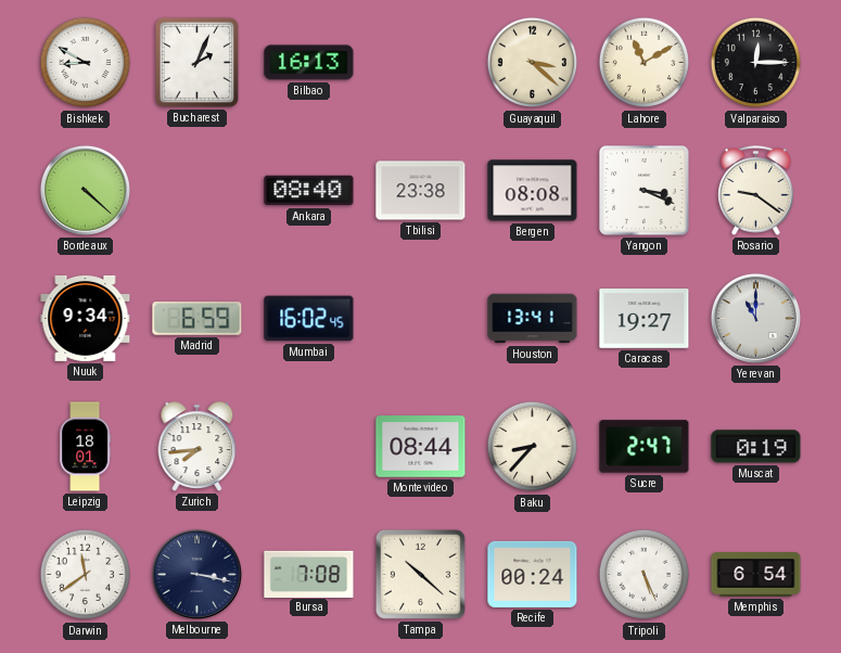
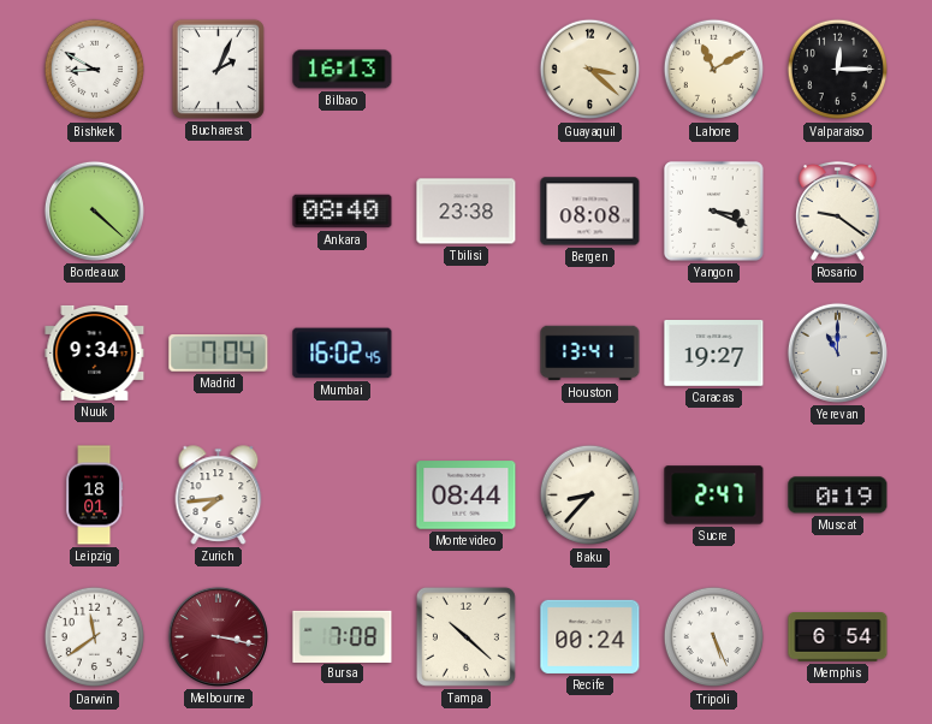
Madrid: 6:59 -> 7:04
Melbourne dial: navy -> burgundy
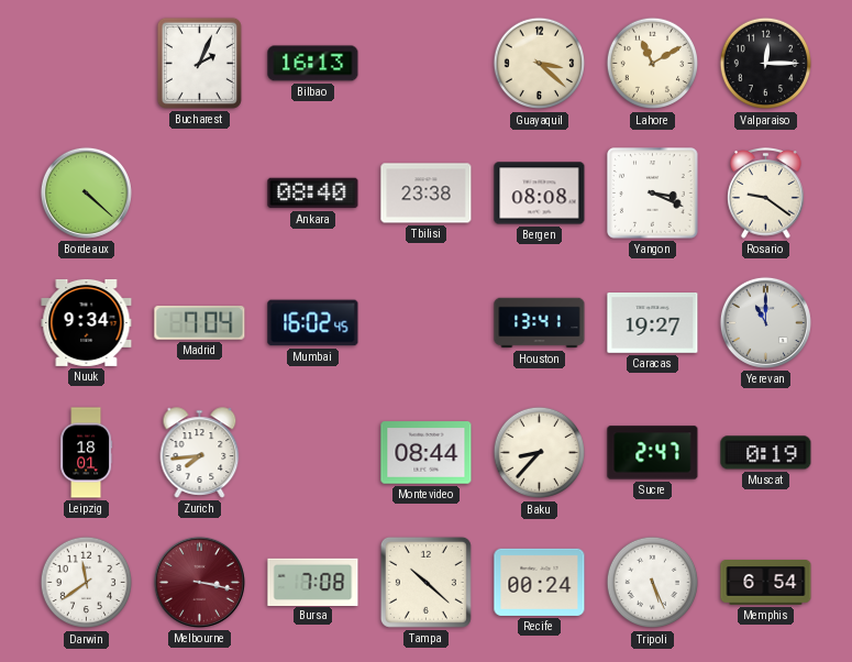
Bishkek: 8:50 -> none
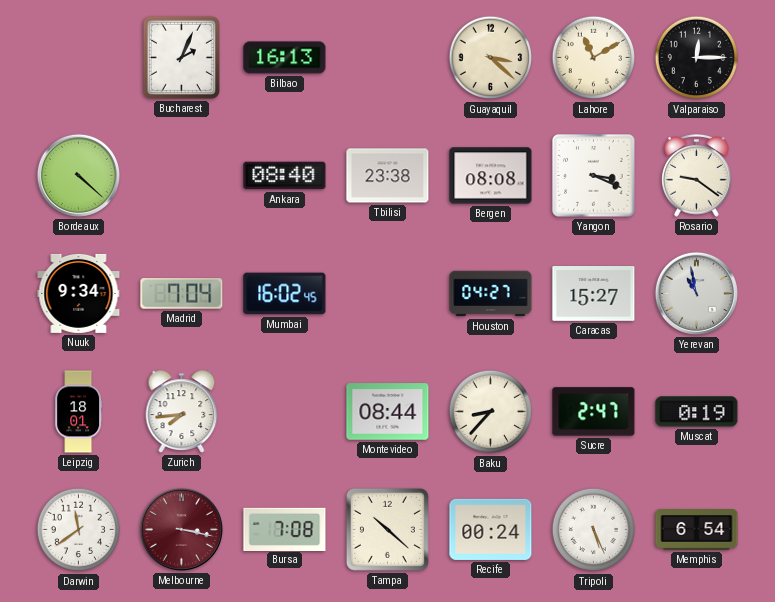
Houston: 13:41 -> 04:27
Caracas: 19:27 -> 15:27
Yerevan: 11:00 -> 10:58
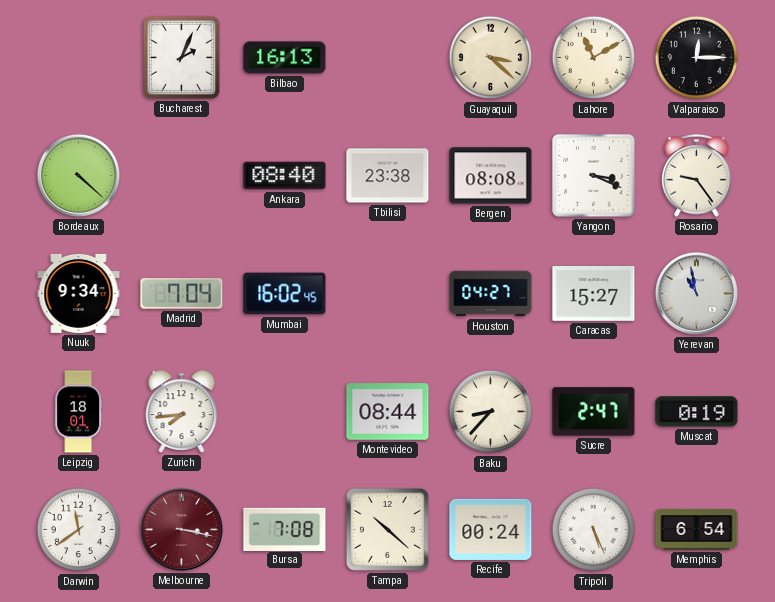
Rosario: 9:21 -> 9:24
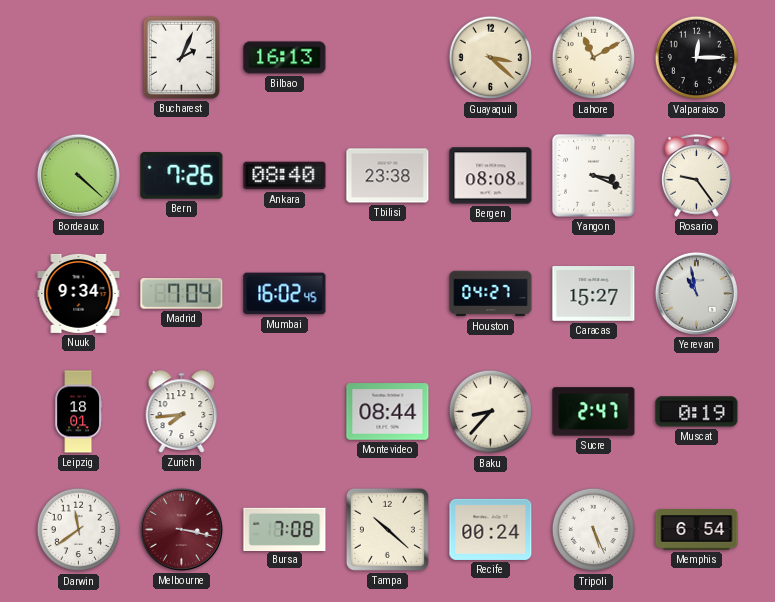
Bern: none -> 7:26
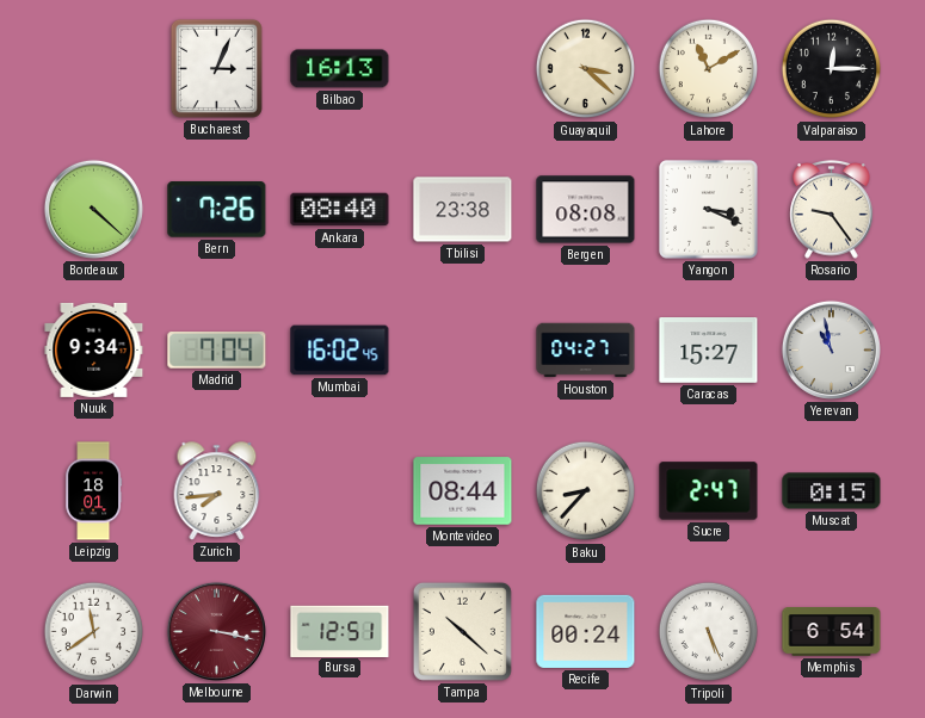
Bucharest: 2:04 -> 3:04
Muscat: 0:19 -> 0:15
Bursa: 7:08 -> 12:51
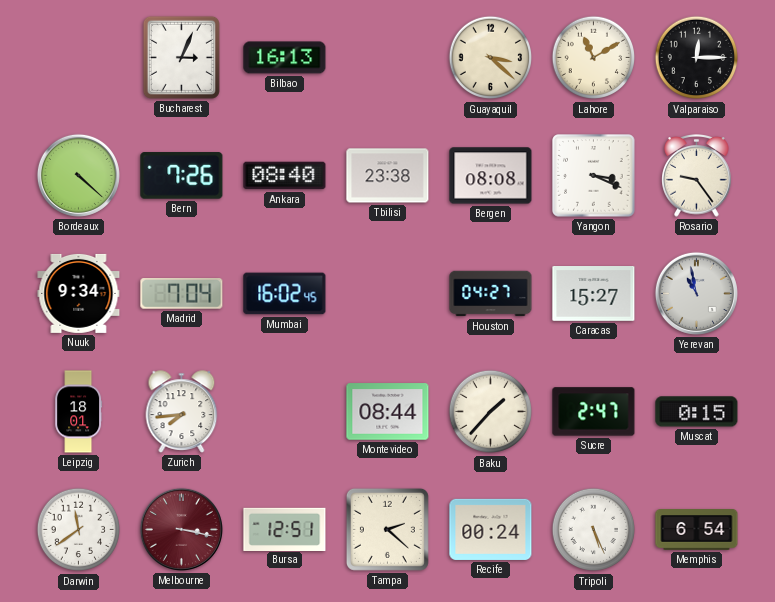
Baku: 8:37 -> 1:37
Tampa: 10:22 -> 2:22
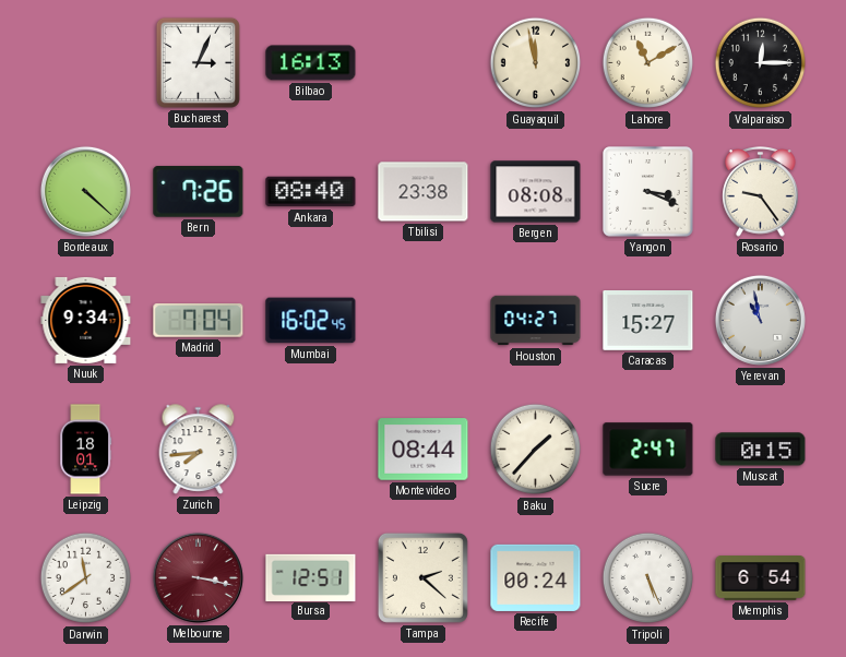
Guayaquil: 3:22 -> 11:58
